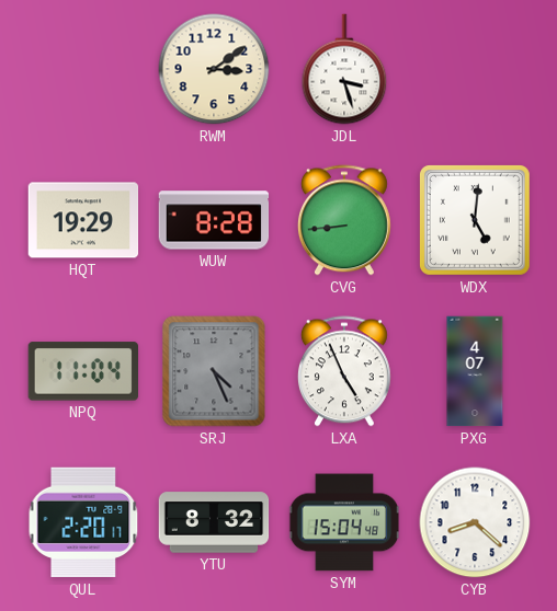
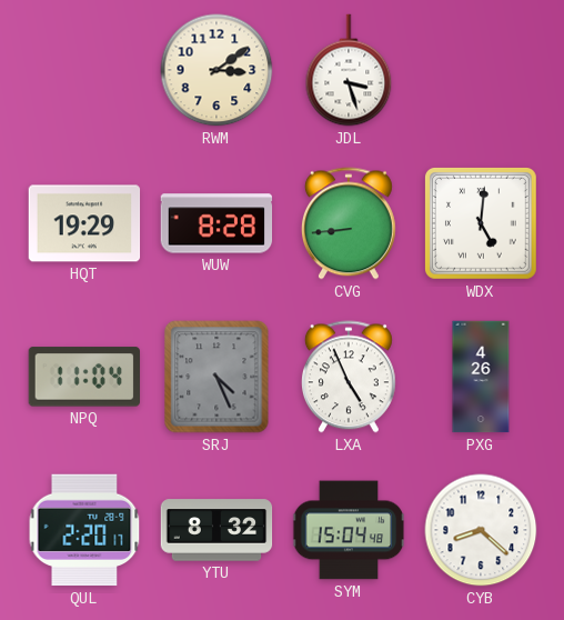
PXG: 4:07 -> 4:26
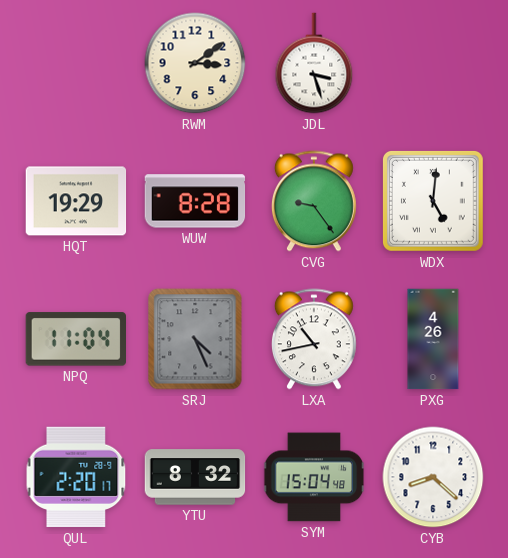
CVG: 8:44 -> 9:24
LXA: 4:56 -> 10:43
